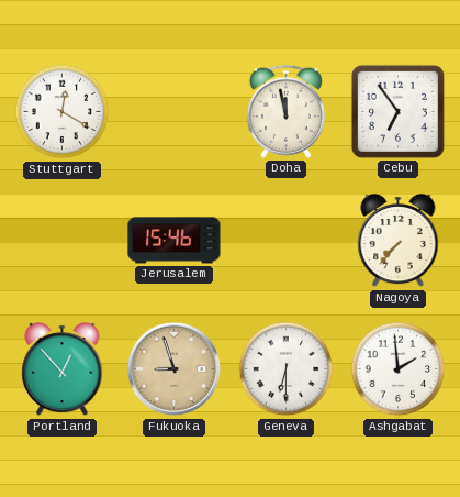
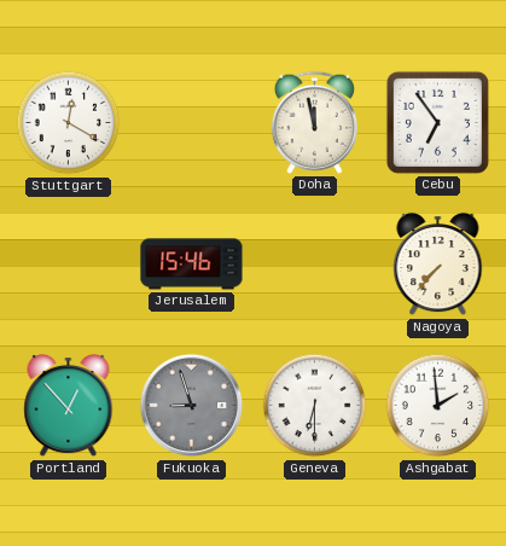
Fukuoka dial: champagne -> grey
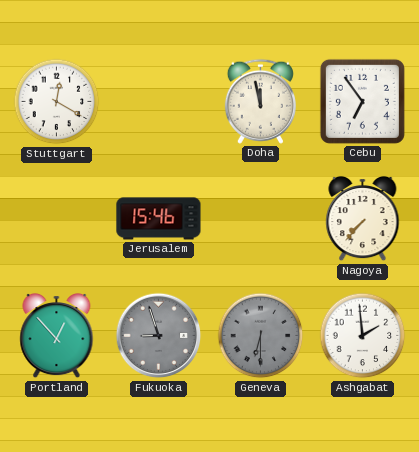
Geneva dial: white -> grey
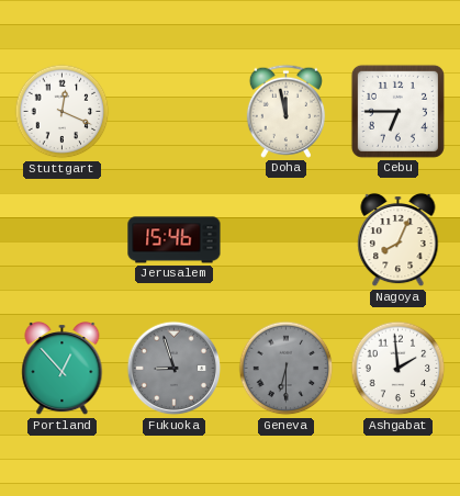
Stuttgart: 12:20 -> 12:19
Cebu: 6:54 -> 6:45
Nagoya: 7:37 -> 8:04
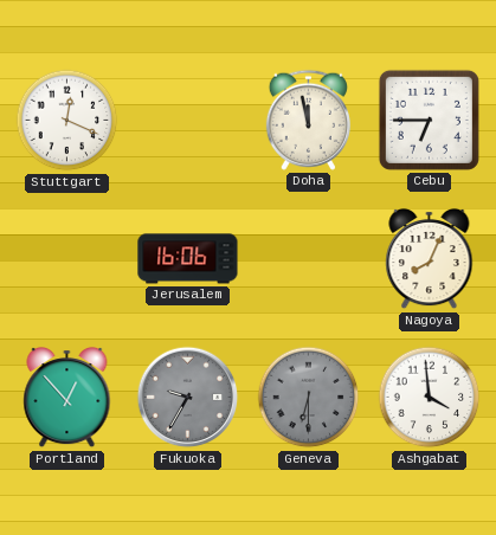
Jerusalem: 15:46 -> 16:06
Fukuoka: 8:57 -> 9:35
Ashgabat: 1:59 -> 3:59
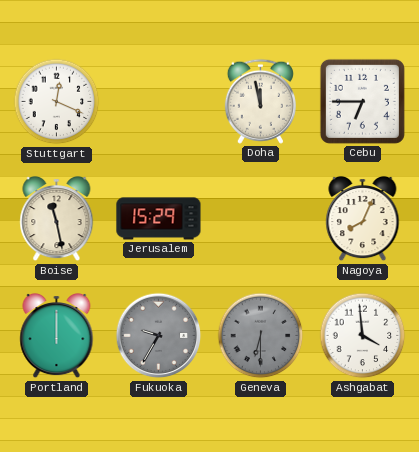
Boise: none -> 11:28
Jerusalem: 16:06 -> 15:29
Portland: 12:53 -> 12:00
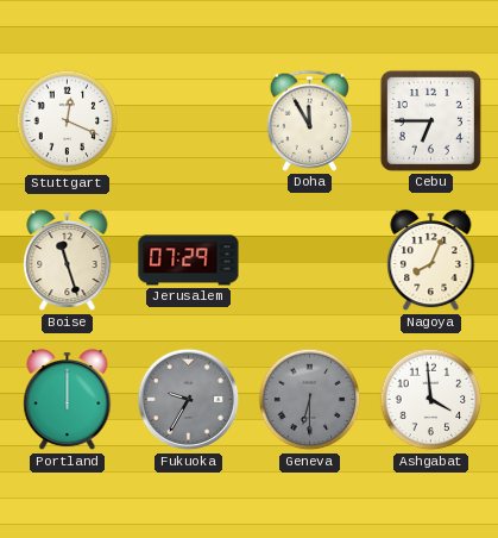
Doha: 11:58 -> 11:55
Boise: 11:28 -> 11:27
Jerusalem: 15:29 -> 07:29
